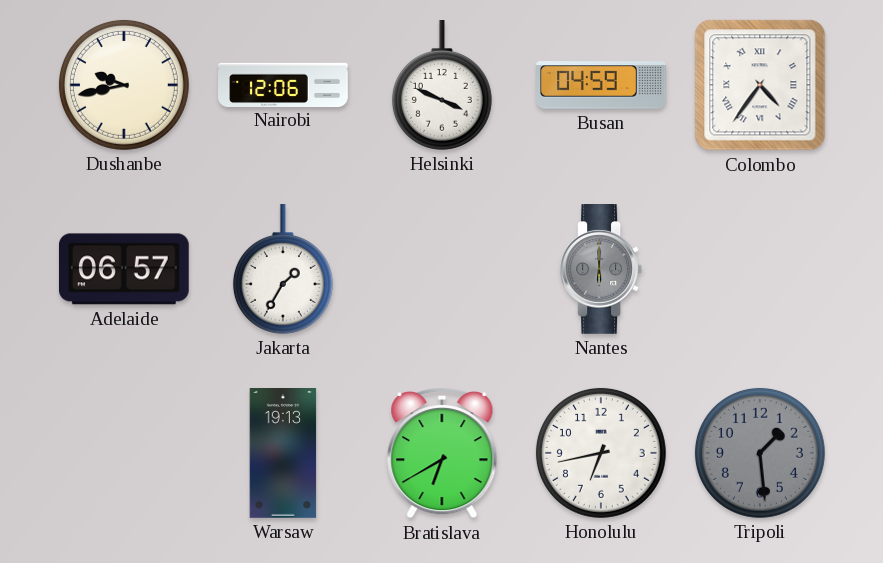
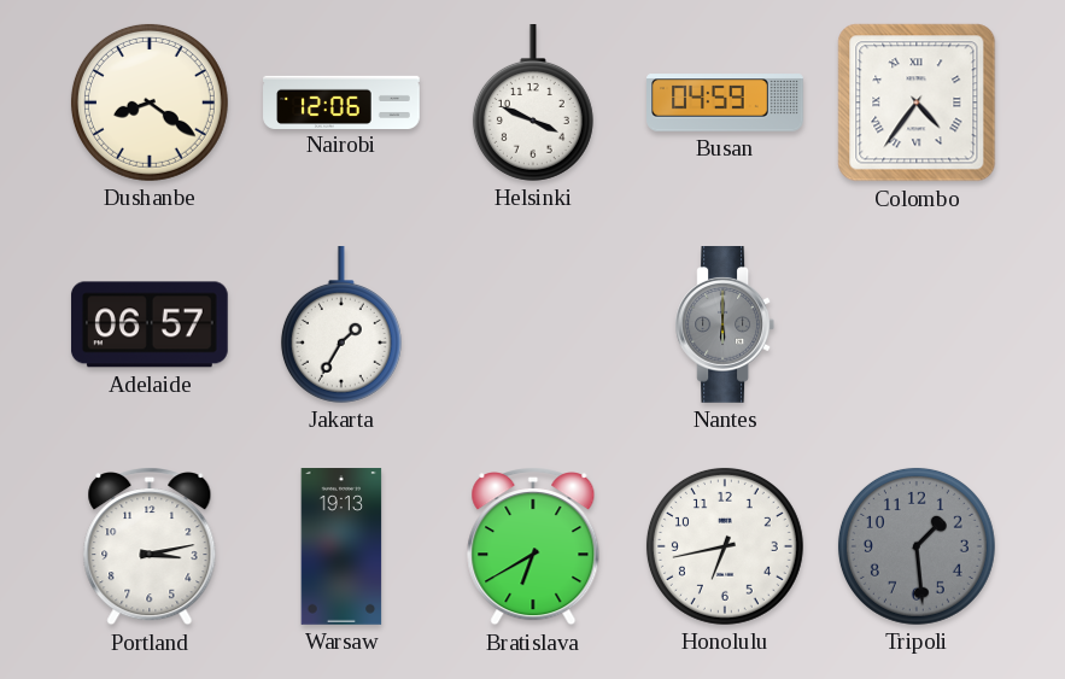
Dushanbe: 9:43 -> 8:21
Portland: none -> 3:13
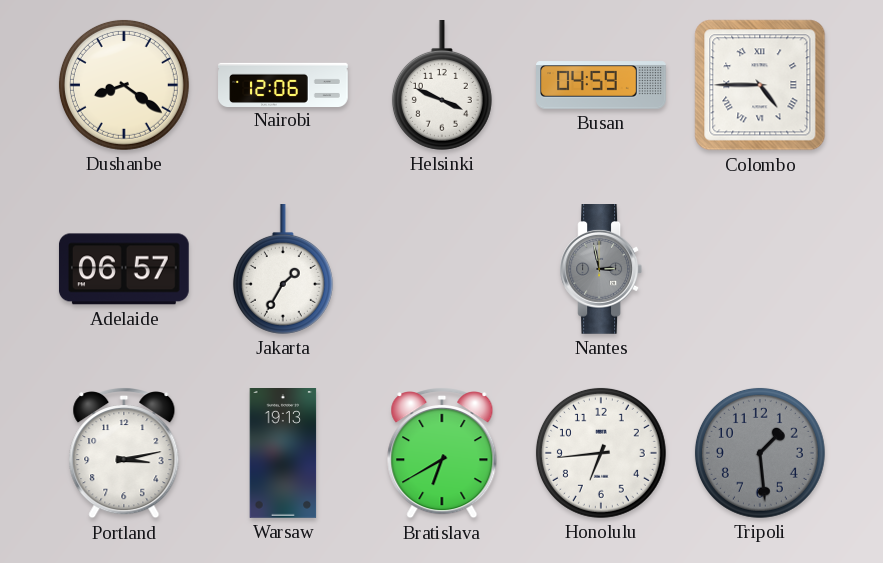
Colombo: 4:36 -> 4:45
Nantes: 6:00 -> 2:58
Honolulu: 6:43 -> 6:44
